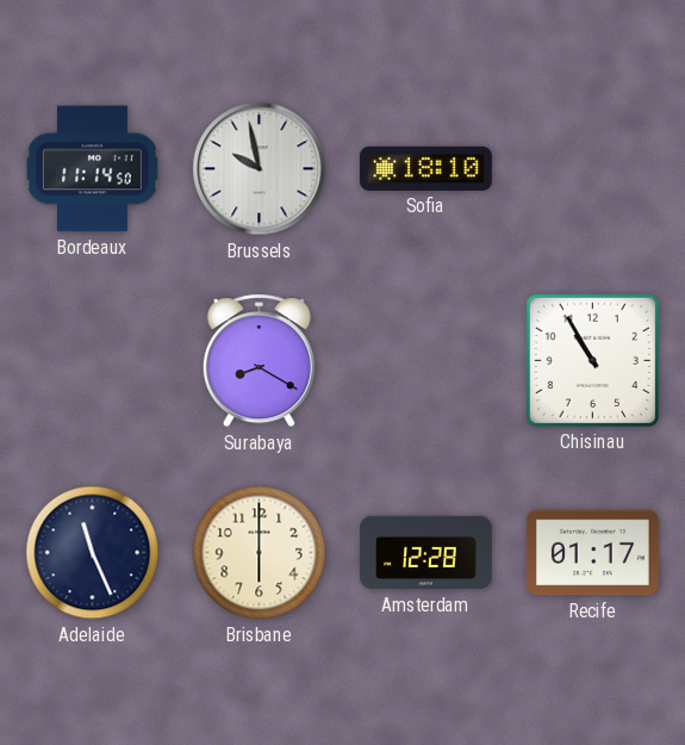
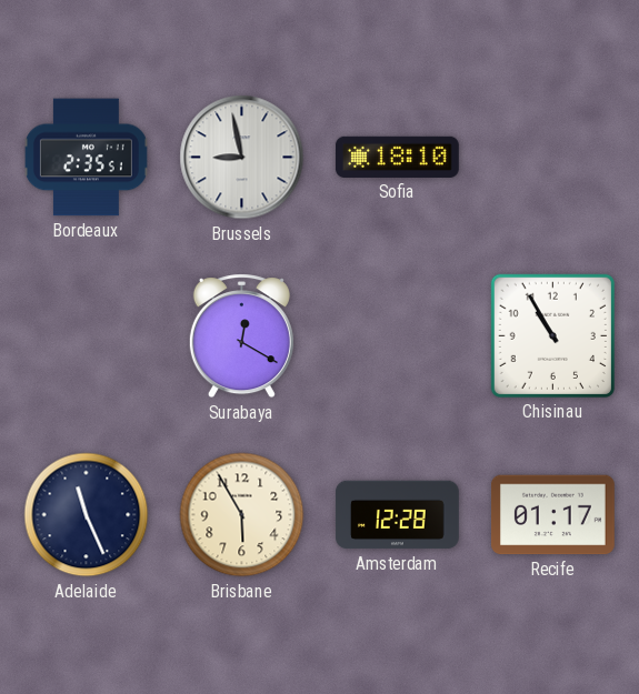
Bordeaux: 11:14 -> 2:35
Brussels: 9:58 -> 8:58
Surabaya: 8:20 -> 12:20
Brisbane: 6:00 -> 5:55
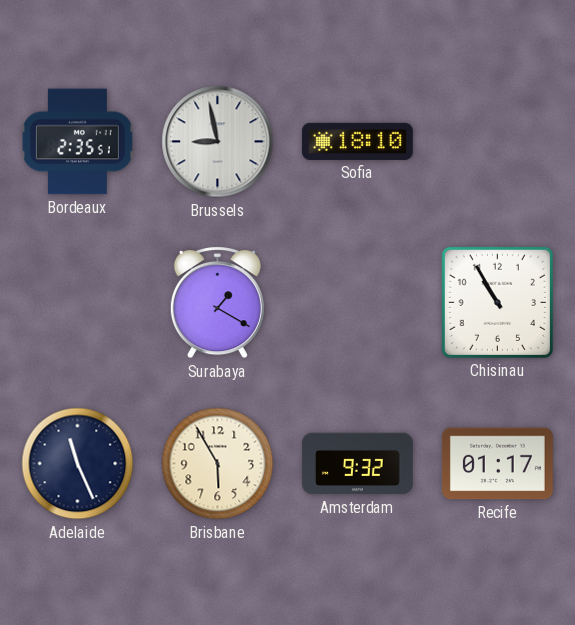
Surabaya: 12:20 -> 1:20
Amsterdam: 12:28 -> 9:32
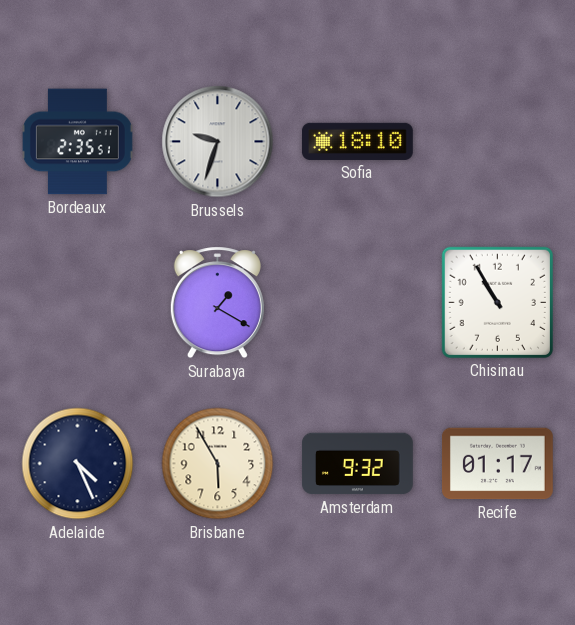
Brussels: 8:58 -> 9:33
Adelaide: 11:26 -> 4:26
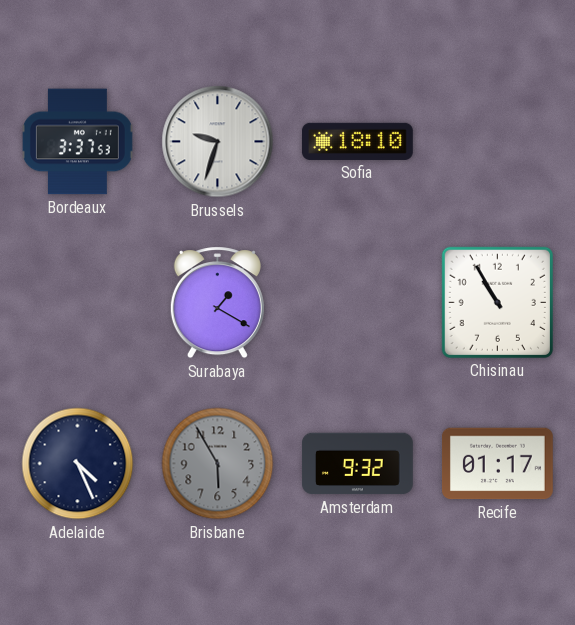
Bordeaux: 2:35 -> 3:37
Brisbane dial: cream -> grey
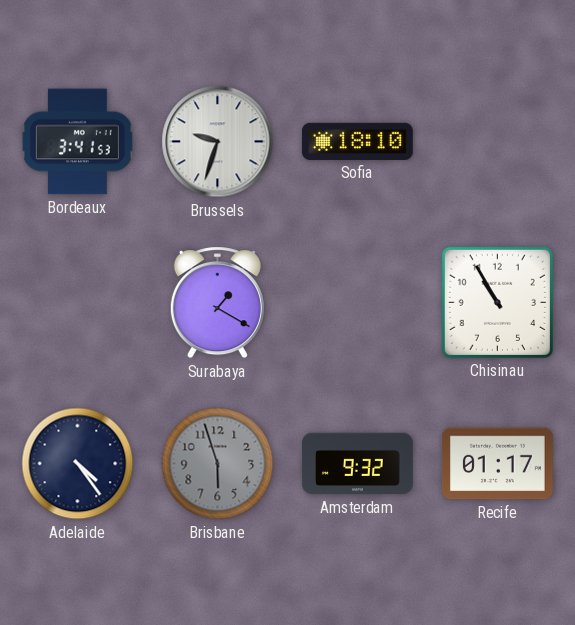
Bordeaux: 3:37 -> 3:41
Adelaide: 4:26 -> 4:24
Brisbane: 5:55 -> 5:57
